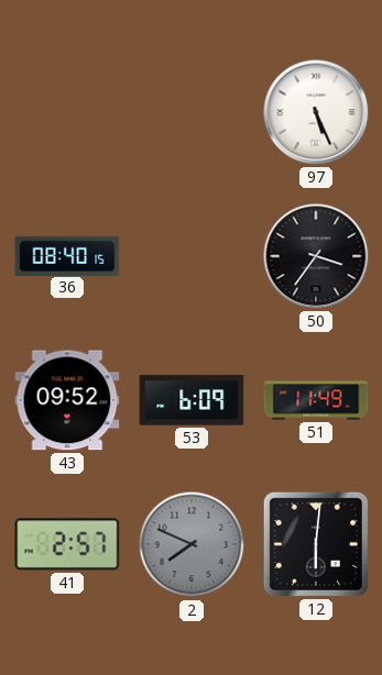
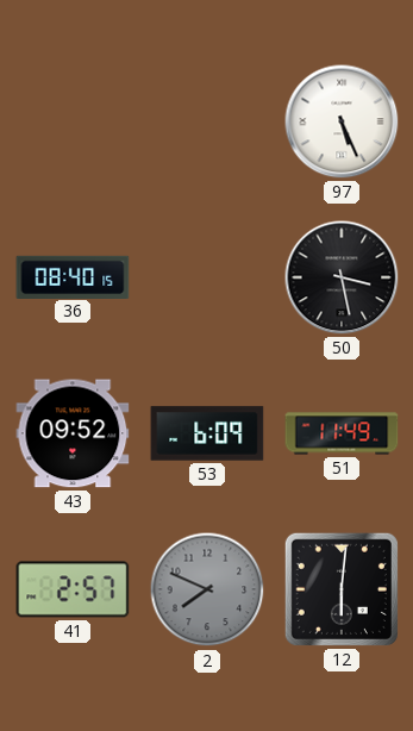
50: 3:36 -> 3:28
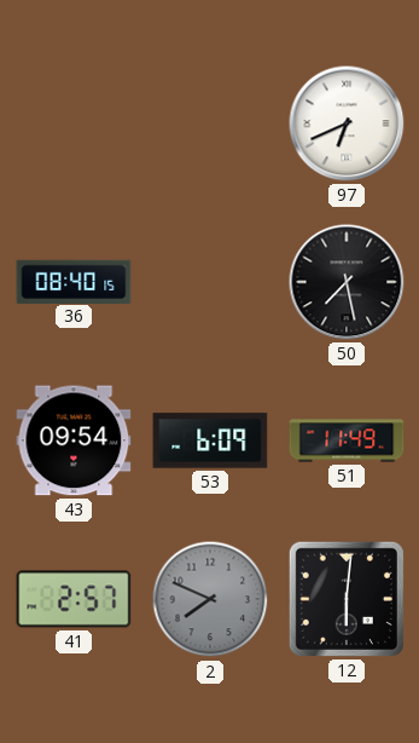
97: 5:26 -> 6:41
50: 3:28 -> 7:28
43: 09:52 -> 09:54
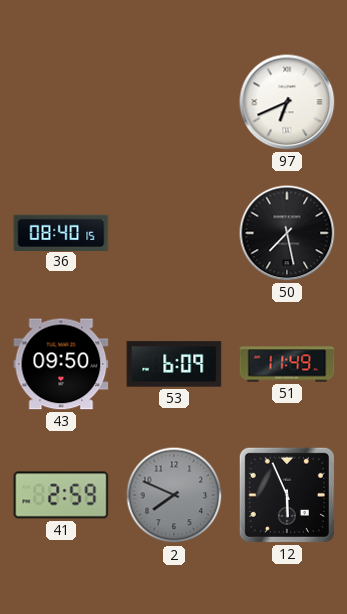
43: 09:54 -> 09:50
41: 2:57 -> 2:59
12: 6:01 -> 5:56
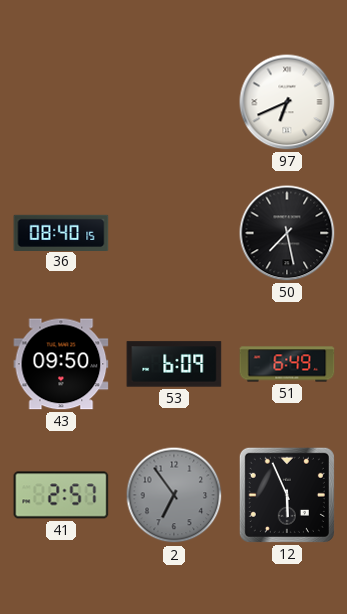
51: 11:49 -> 6:49
41: 2:59 -> 2:57
2: 7:49 -> 6:54
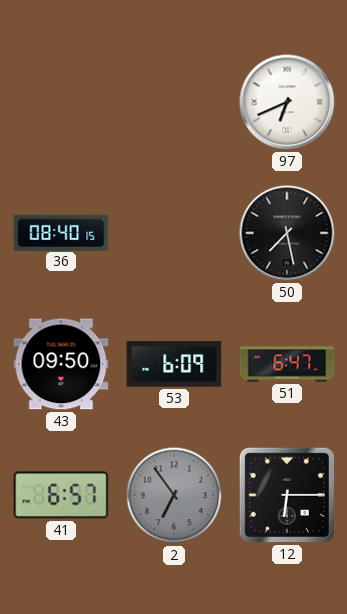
51: 6:49 -> 6:47
41: 2:57 -> 6:57
12: 5:56 -> 6:15
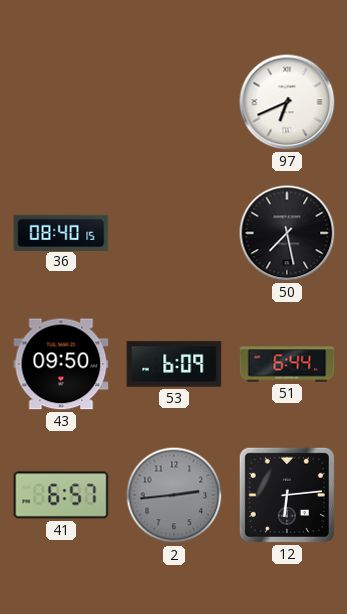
51: 6:47 -> 6:44
2: 6:54 -> 2:44
12: 6:15 -> 6:14
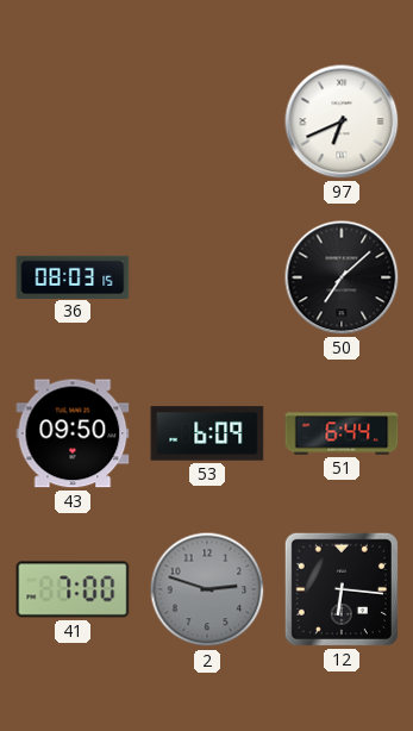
36: 08:40 -> 08:03
50: 7:28 -> 7:08
41: 6:57 -> 7:00
2: 2:44 -> 2:48
12: 6:14 -> 6:16
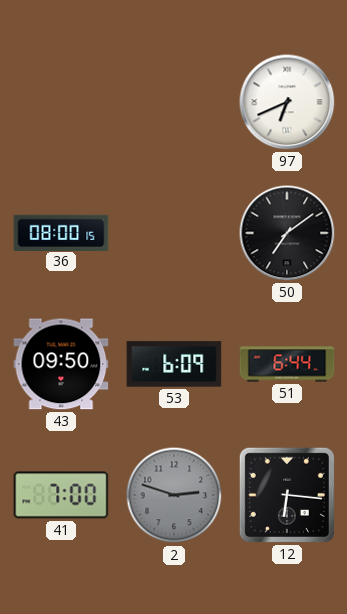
36: 08:03 -> 08:00
50: 7:08 -> 7:09
